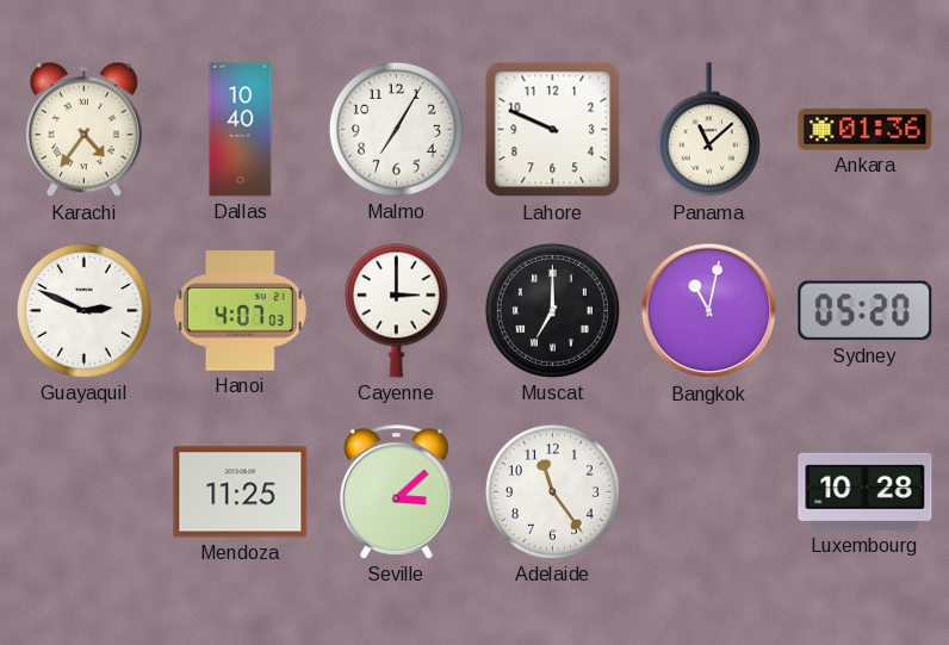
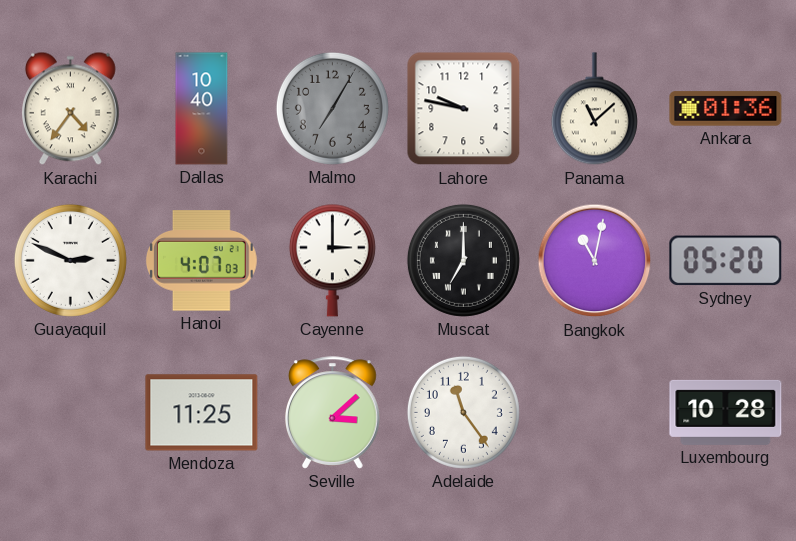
Malmo dial: white -> grey
Lahore: 9:49 -> 9:47
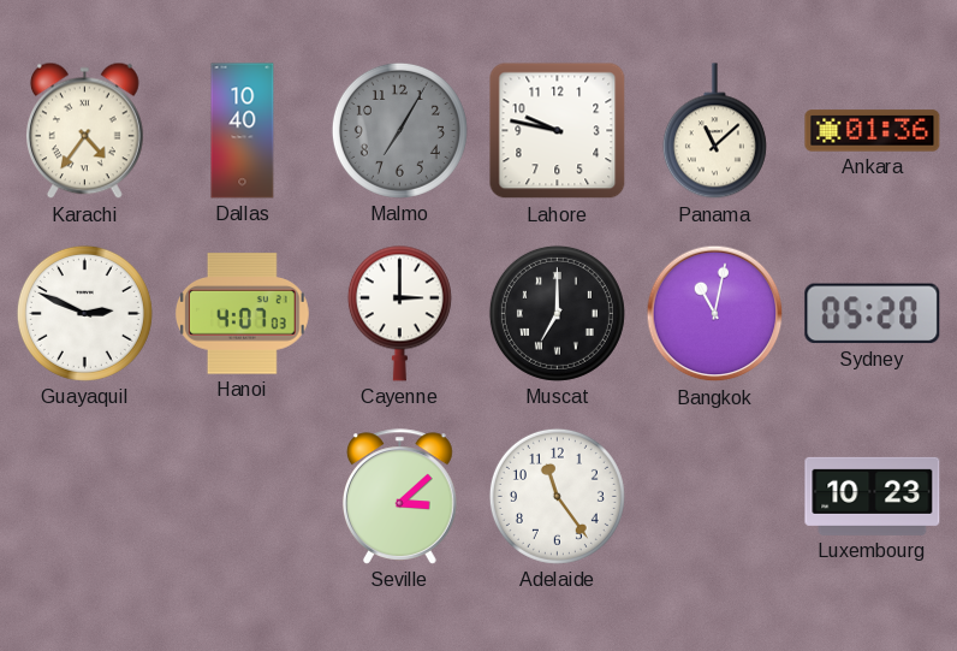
Mendoza: 11:25 -> none
Luxembourg: 10:28 -> 10:23
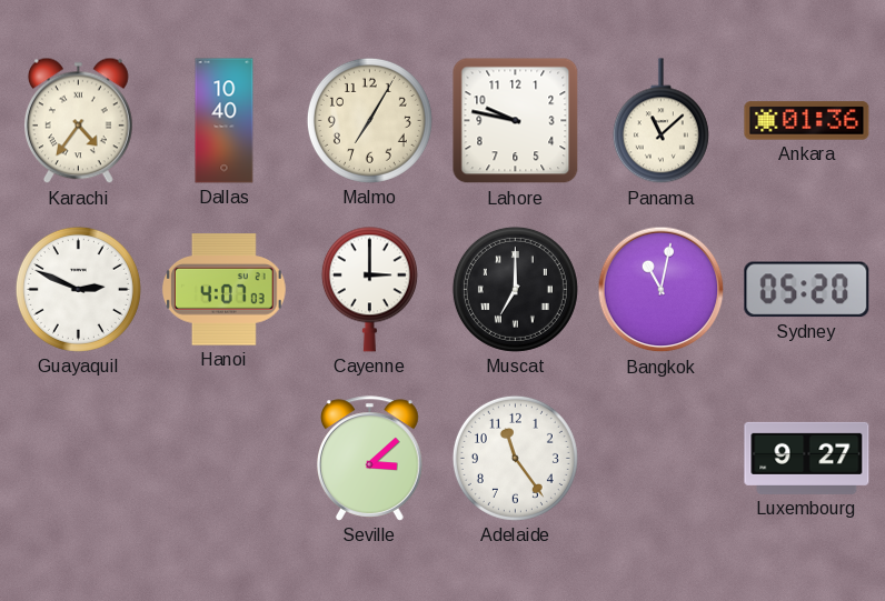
Malmo dial: grey -> cream
Luxembourg: 10:23 -> 9:27
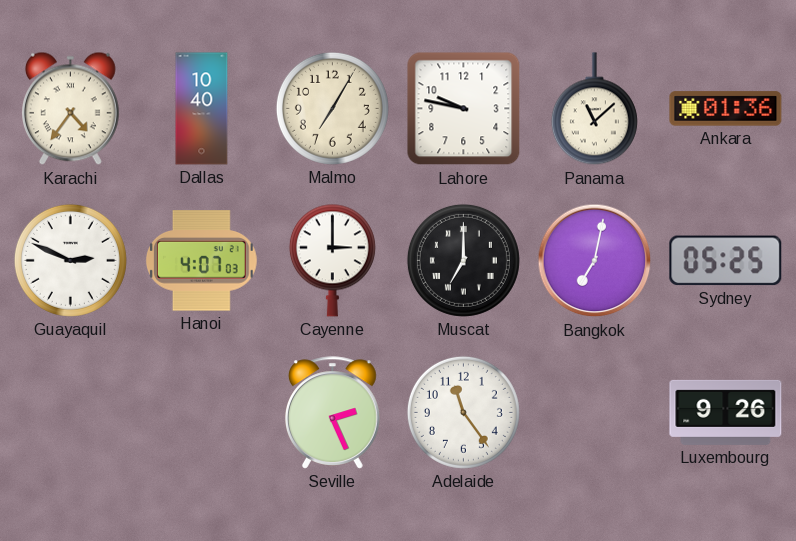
Bangkok: 11:02 -> 7:02
Sydney: 05:20 -> 05:25
Seville: 3:08 -> 2:26
Luxembourg: 9:27 -> 9:26
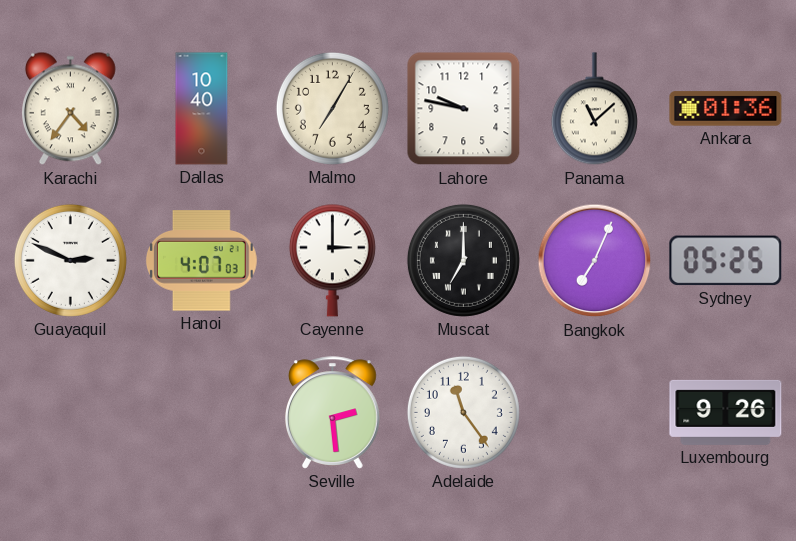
Bangkok: 7:02 -> 7:04
Seville: 2:26 -> 2:29
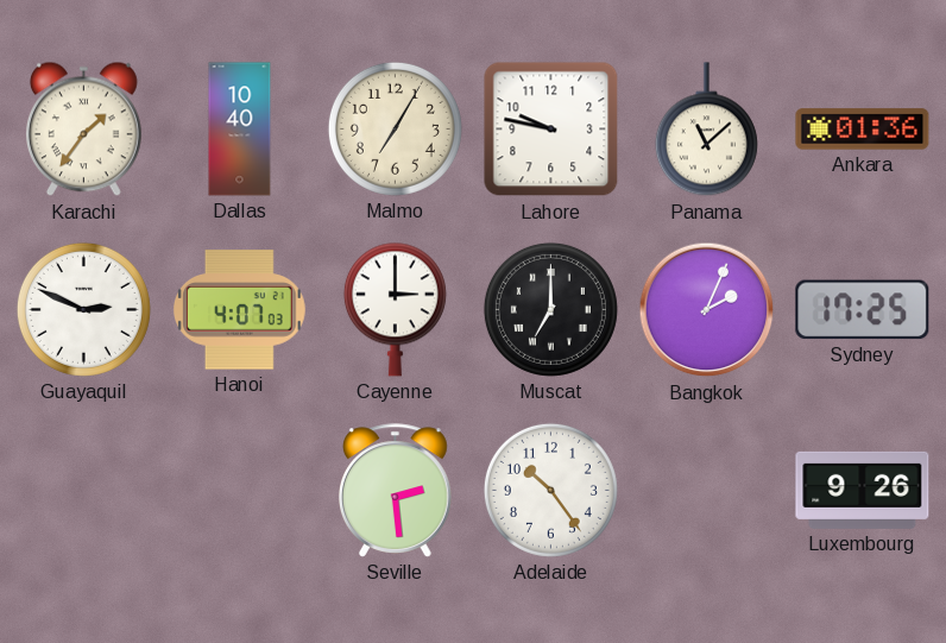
Karachi: 4:36 -> 1:36
Bangkok: 7:04 -> 2:04
Sydney: 05:25 -> 17:25
Adelaide: 11:24 -> 10:24
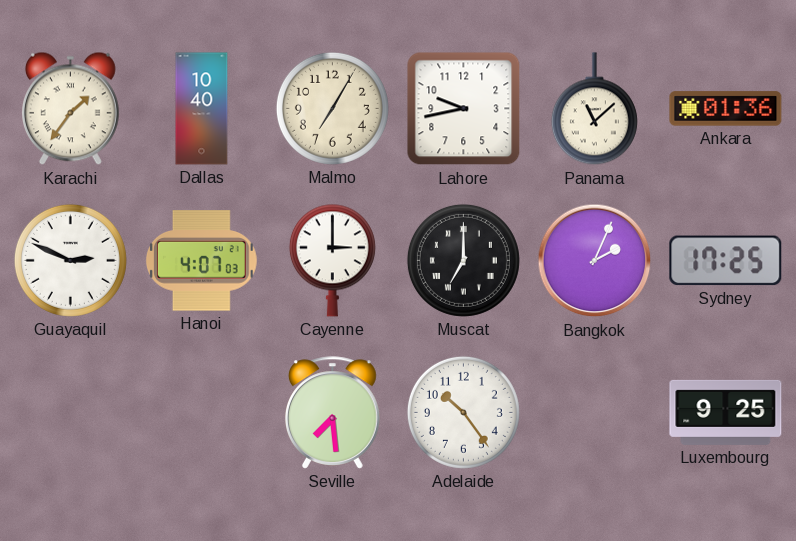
Lahore: 9:47 -> 9:43
Seville: 2:29 -> 7:29
Luxembourg: 9:26 -> 9:25
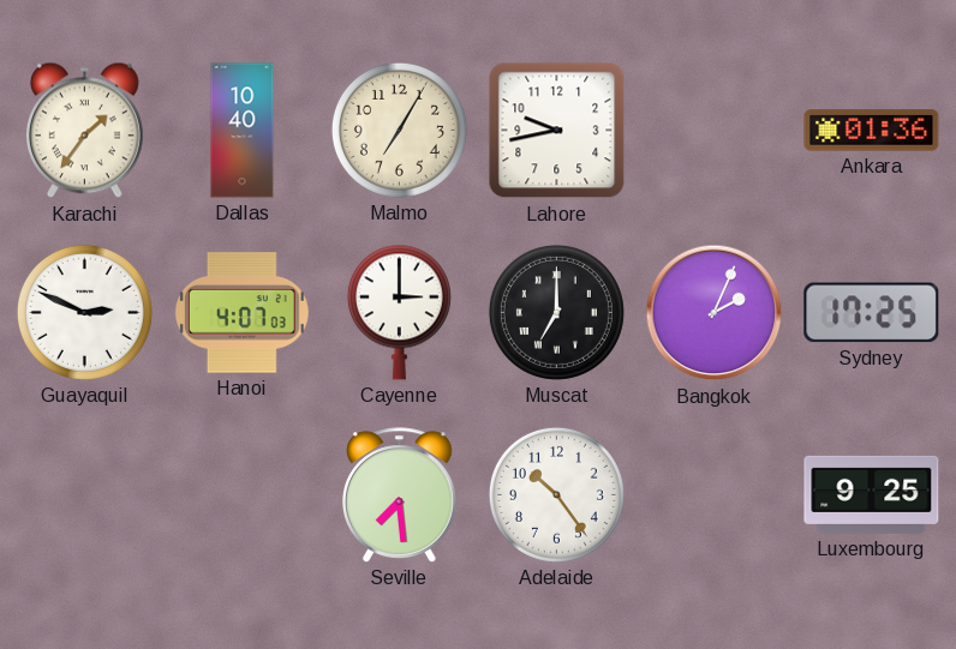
Panama: 11:08 -> none
